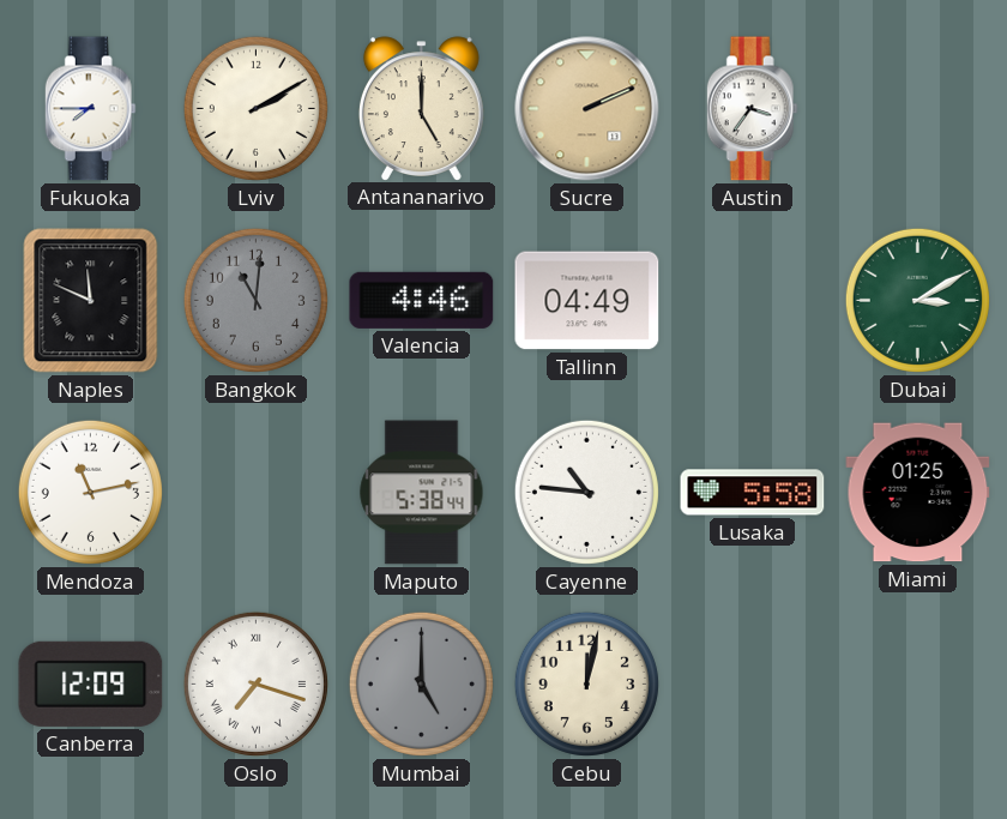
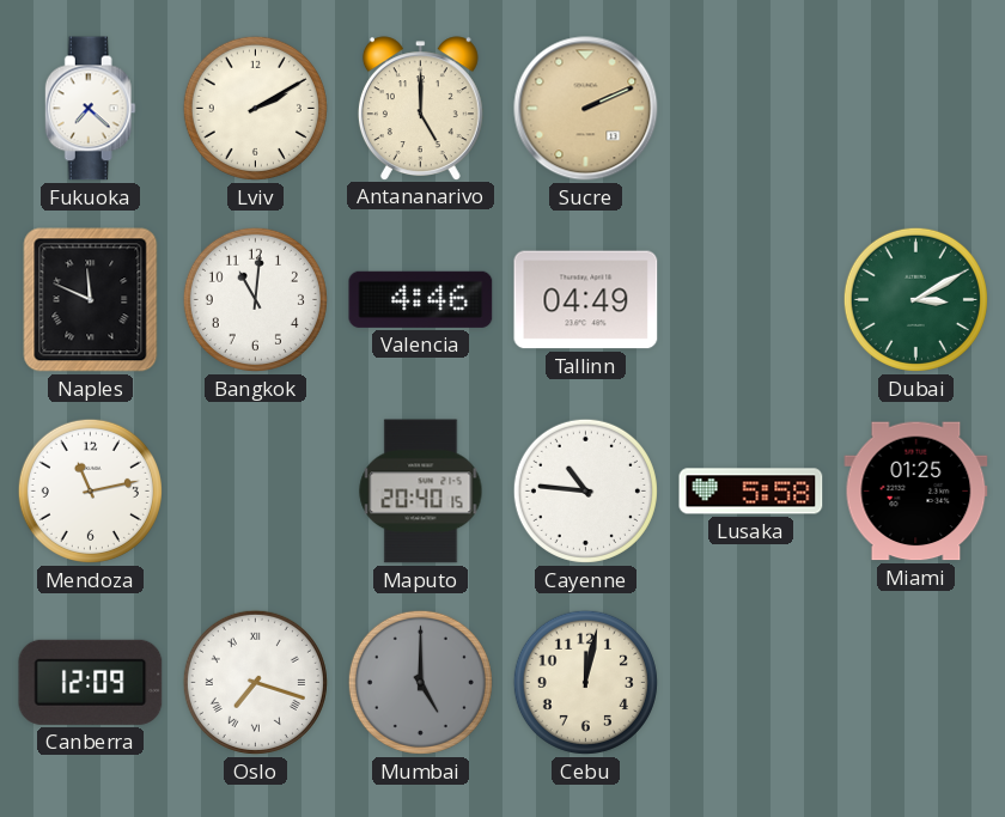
Fukuoka: 7:45 -> 7:22
Austin: 3:36 -> none
Bangkok dial: grey -> white
Maputo: 5:38 -> 20:40
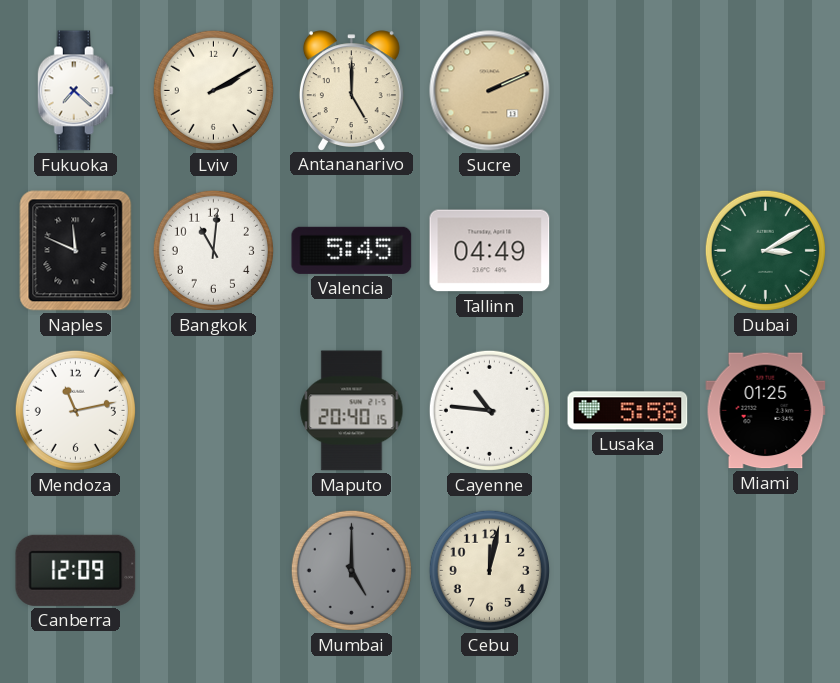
Valencia: 4:46 -> 5:45
Oslo: 7:18 -> none
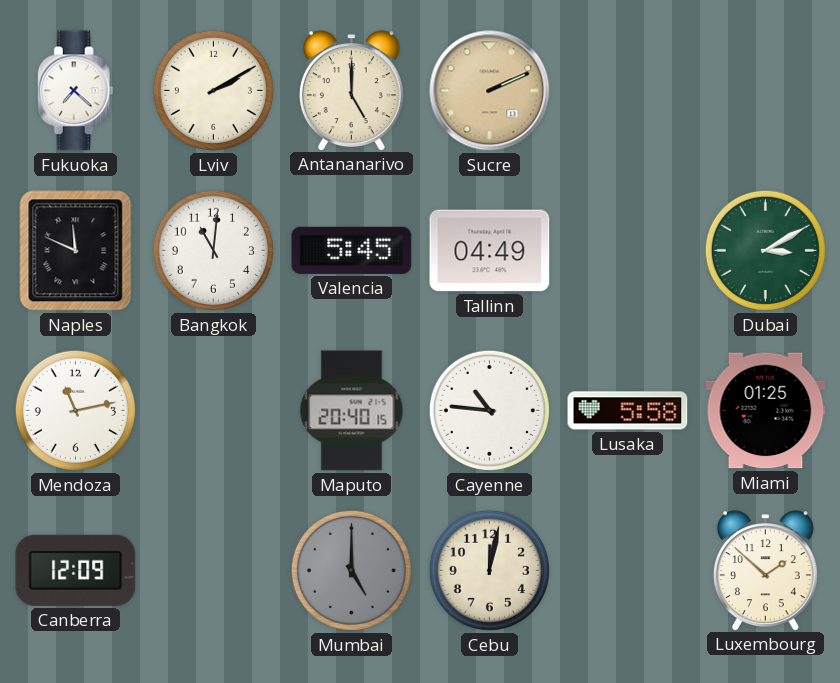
Luxembourg: none -> 1:52
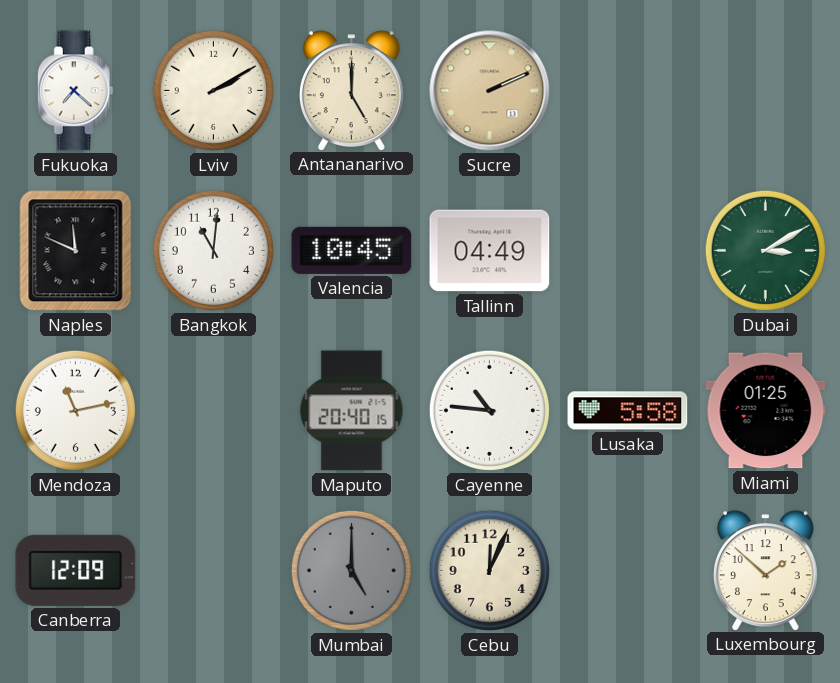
Valencia: 5:45 -> 10:45
Cebu: 12:02 -> 12:04
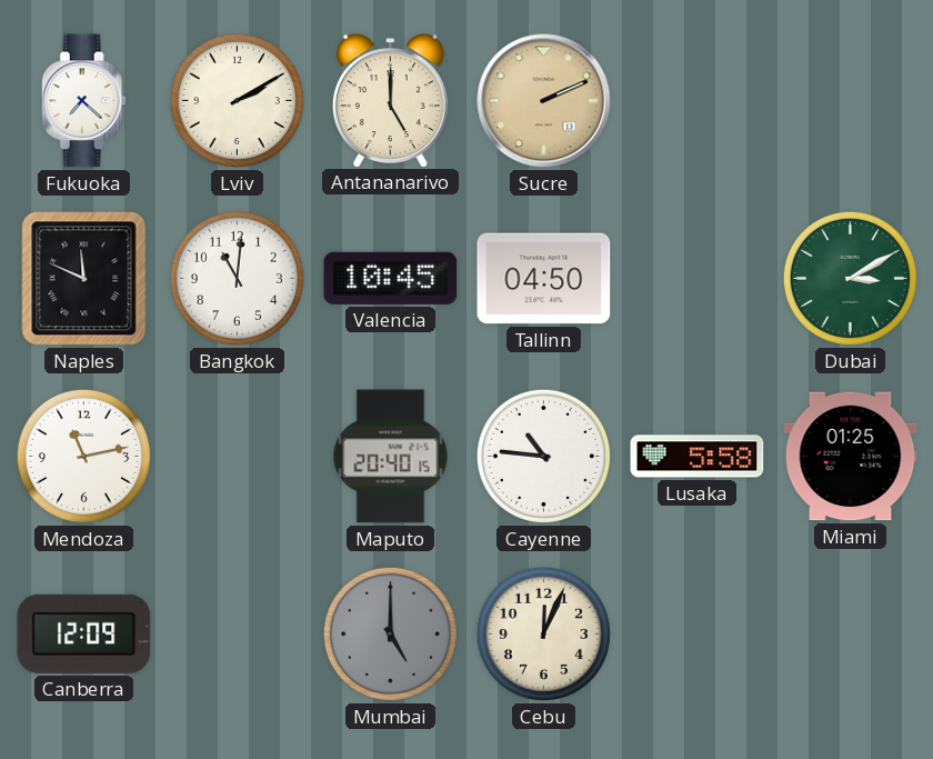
Tallinn: 04:49 -> 04:50
Luxembourg: 1:52 -> none
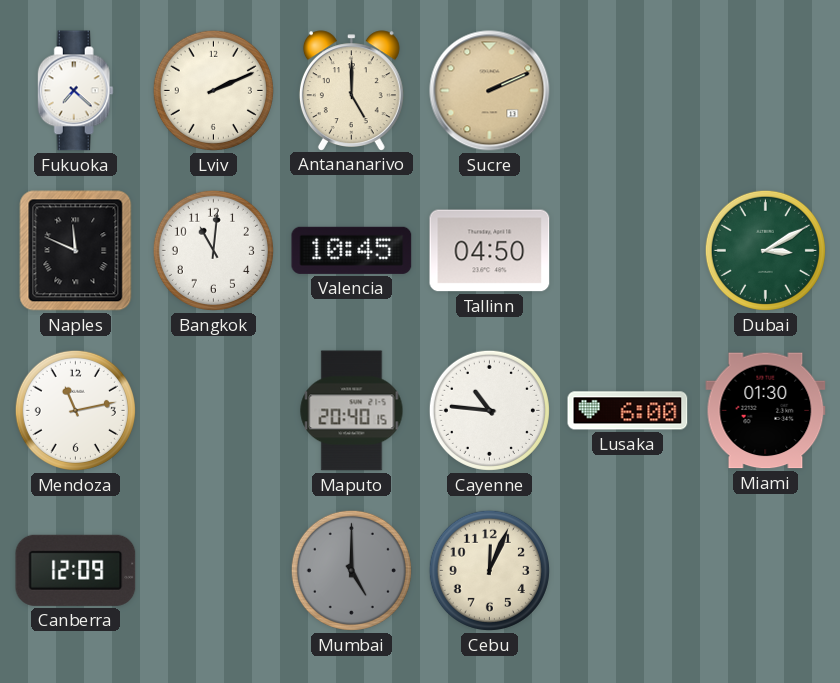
Lviv: 2:10 -> 2:11
Lusaka: 5:58 -> 6:00
Miami: 01:25 -> 01:30
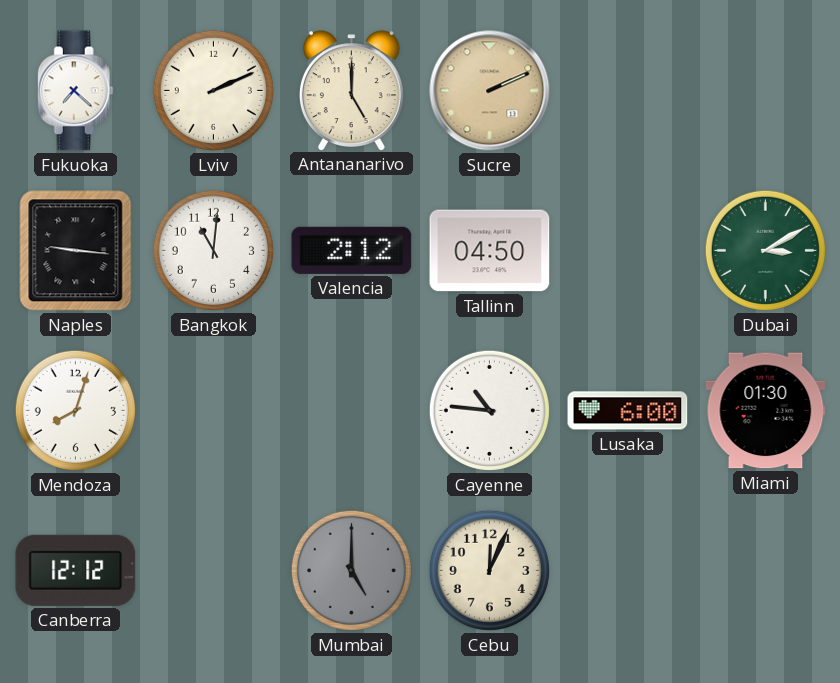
Naples: 11:49 -> 9:16
Valencia: 10:45 -> 2:12
Mendoza: 11:13 -> 8:03
Maputo: 20:40 -> none
Canberra: 12:09 -> 12:12
